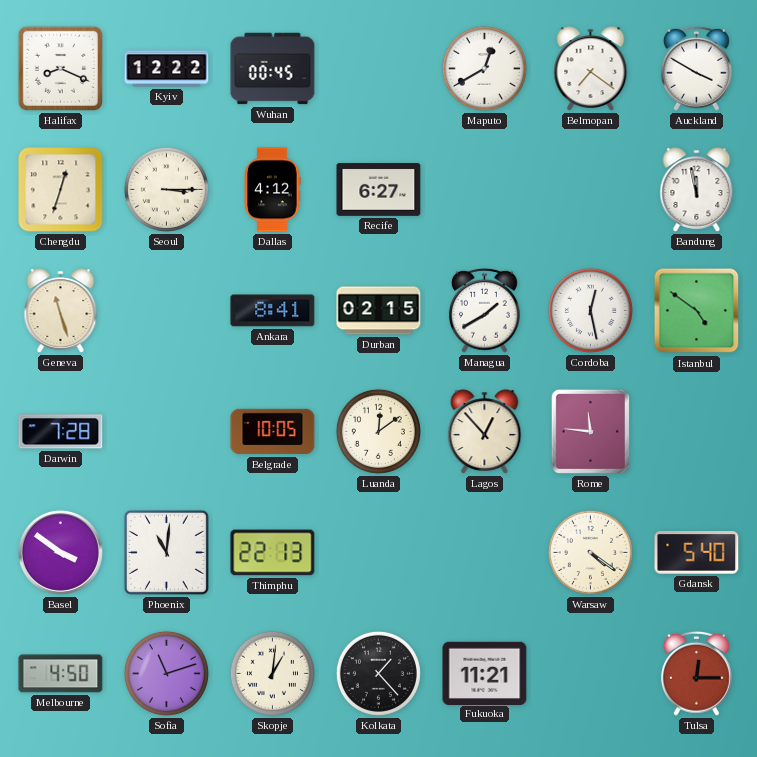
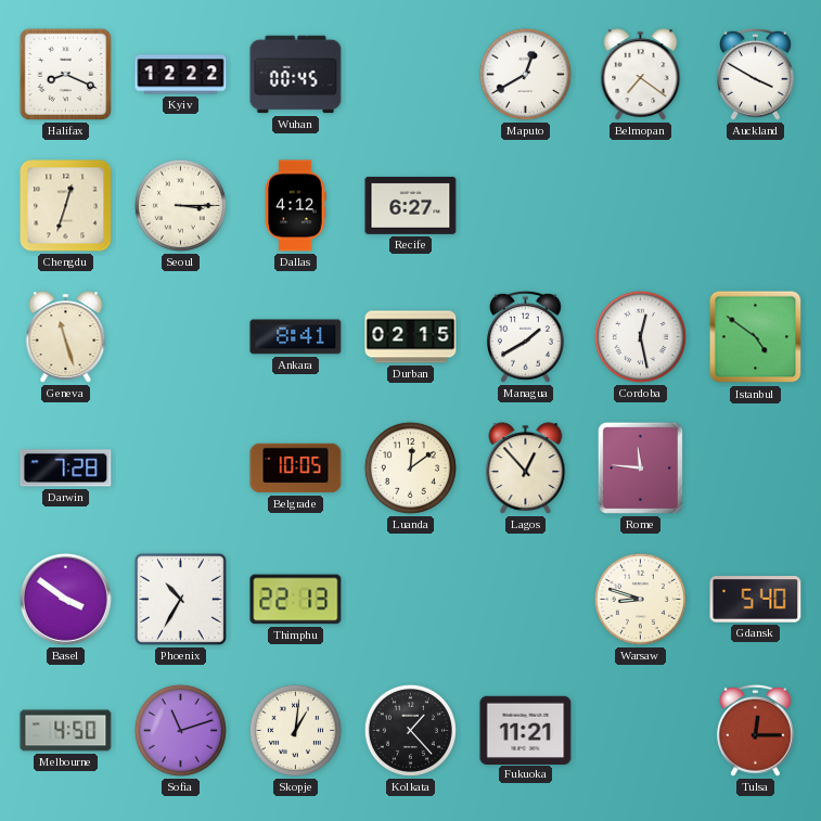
Bandung: 11:58 -> none
Phoenix: 11:01 -> 10:35
Warsaw: 4:21 -> 8:48
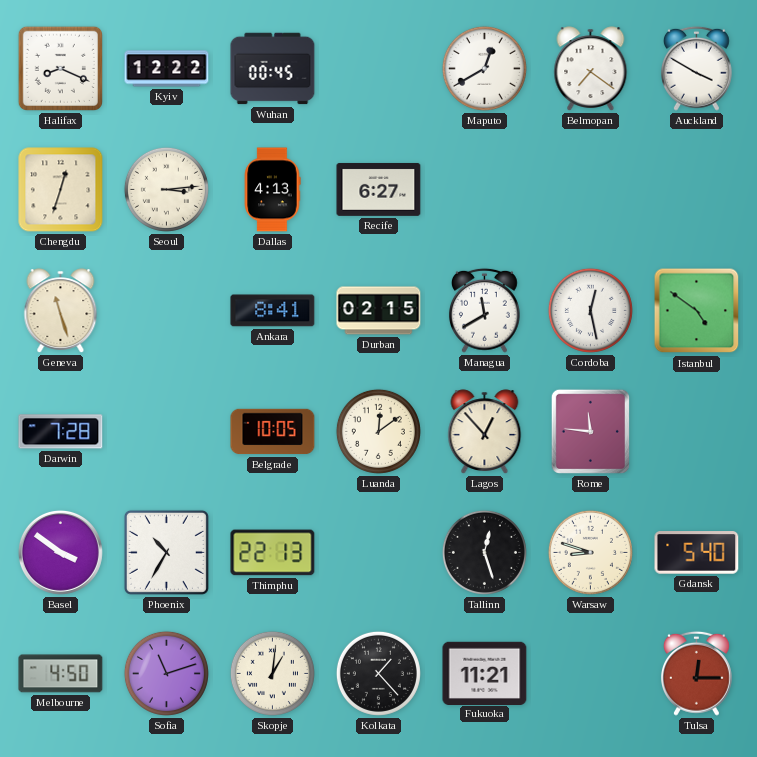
Seoul: 3:15 -> 3:14
Dallas: 4:12 -> 4:13
Managua: 1:40 -> 11:40
Tallinn: none -> 12:27
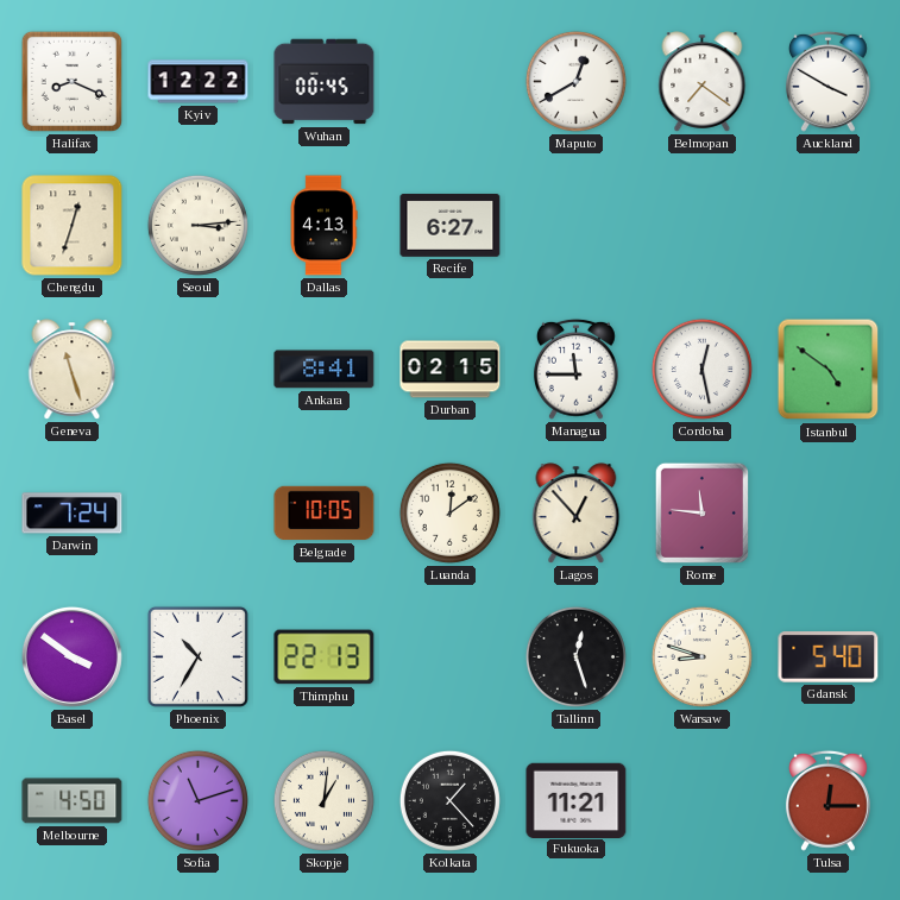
Managua: 11:40 -> 11:45
Darwin: 7:28 -> 7:24
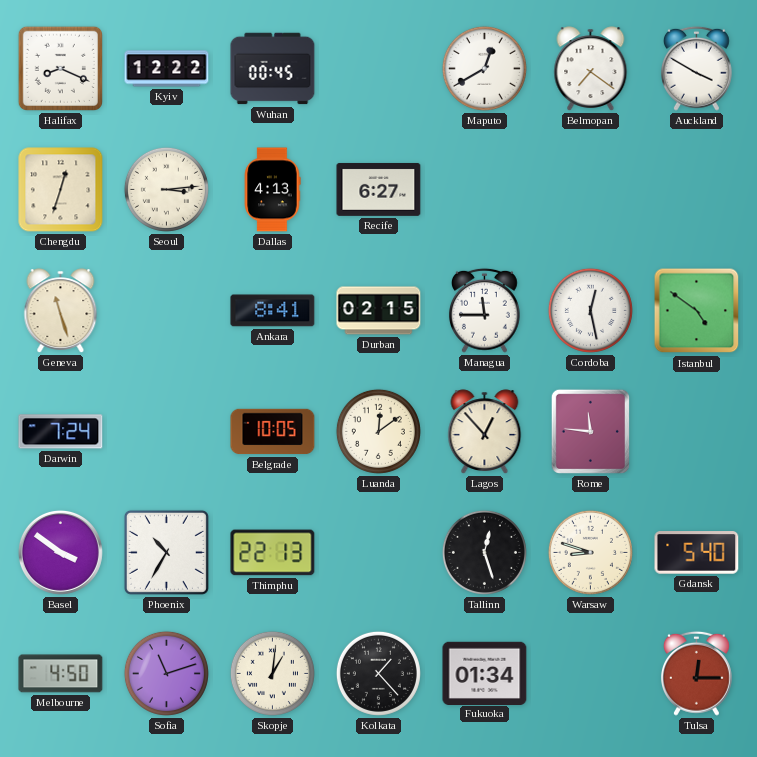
Fukuoka: 11:21 -> 01:34
